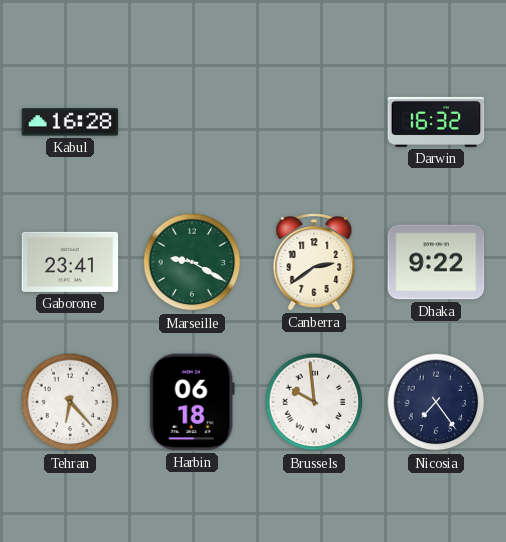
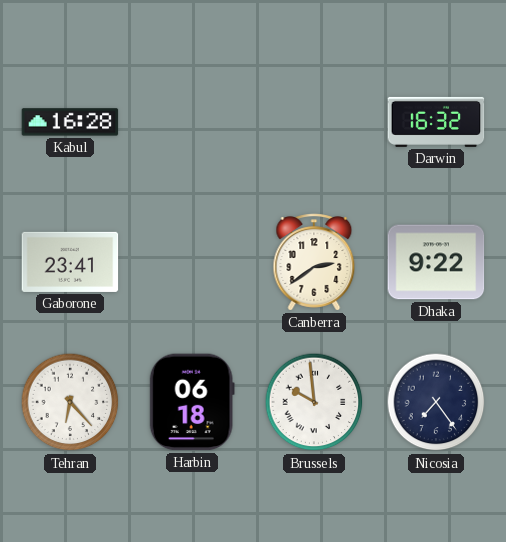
Marseille: 9:20 -> none
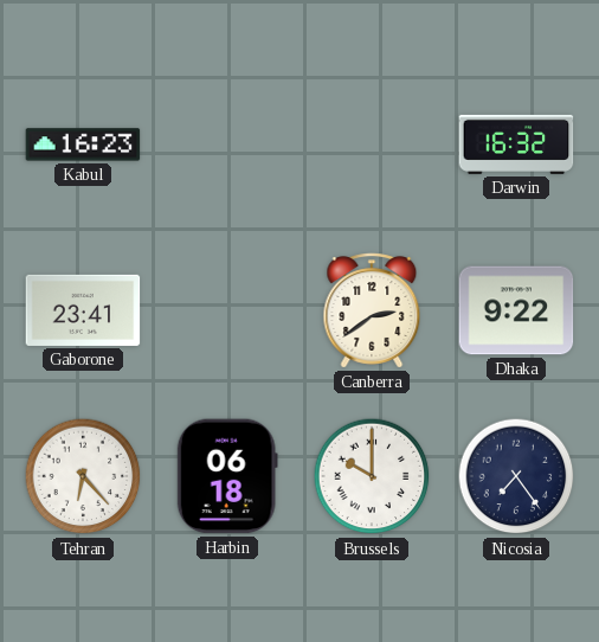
Kabul: 16:28 -> 16:23
Brussels: 9:59 -> 10:00
